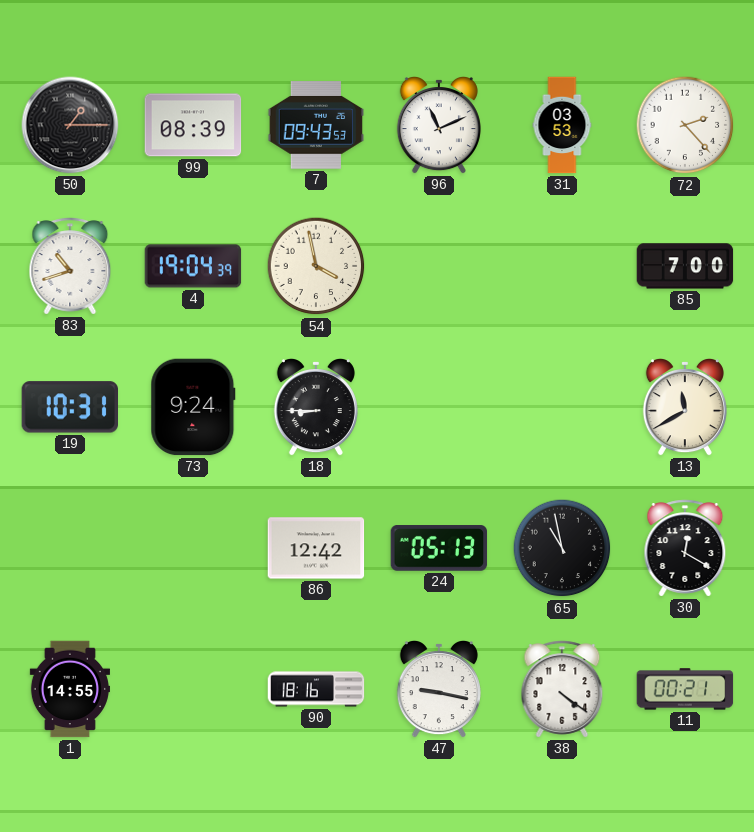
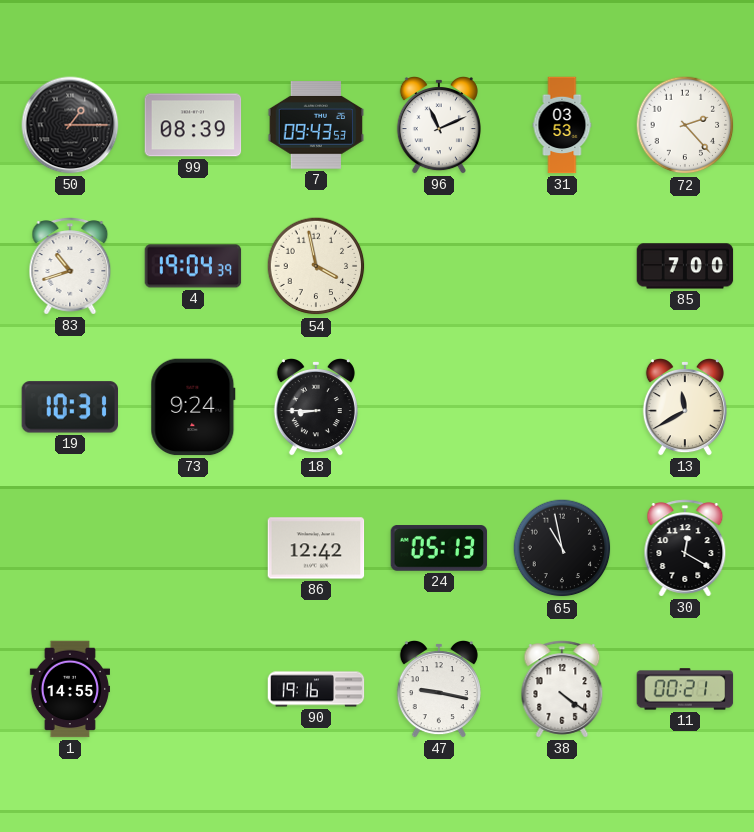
90: 18:16 -> 19:16
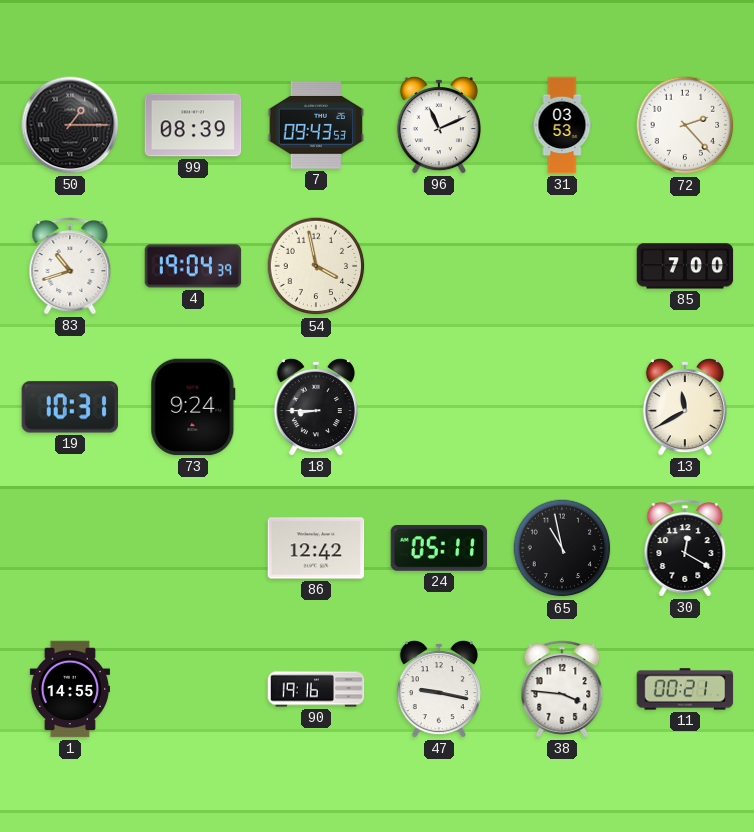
24: 05:13 -> 05:11
38: 4:21 -> 3:46
